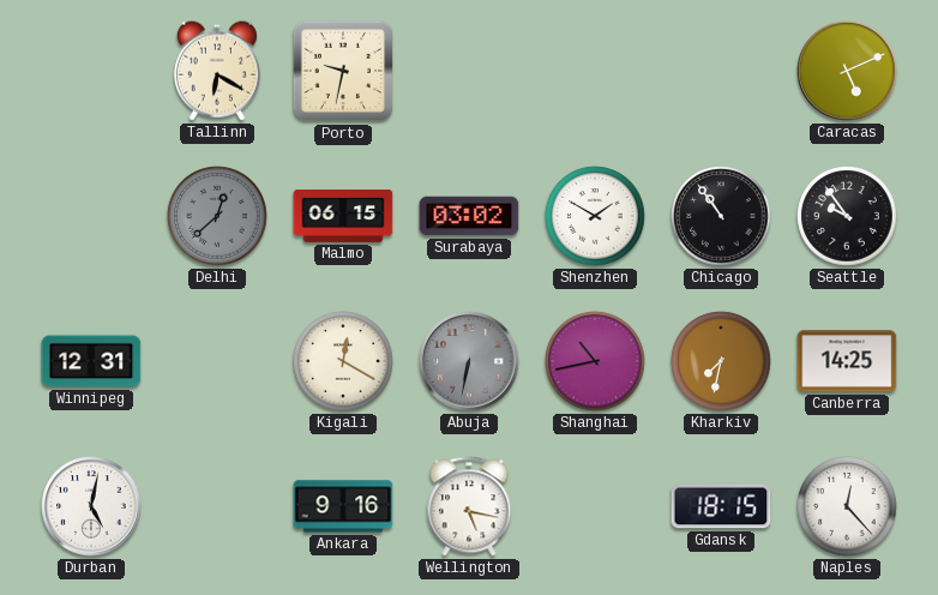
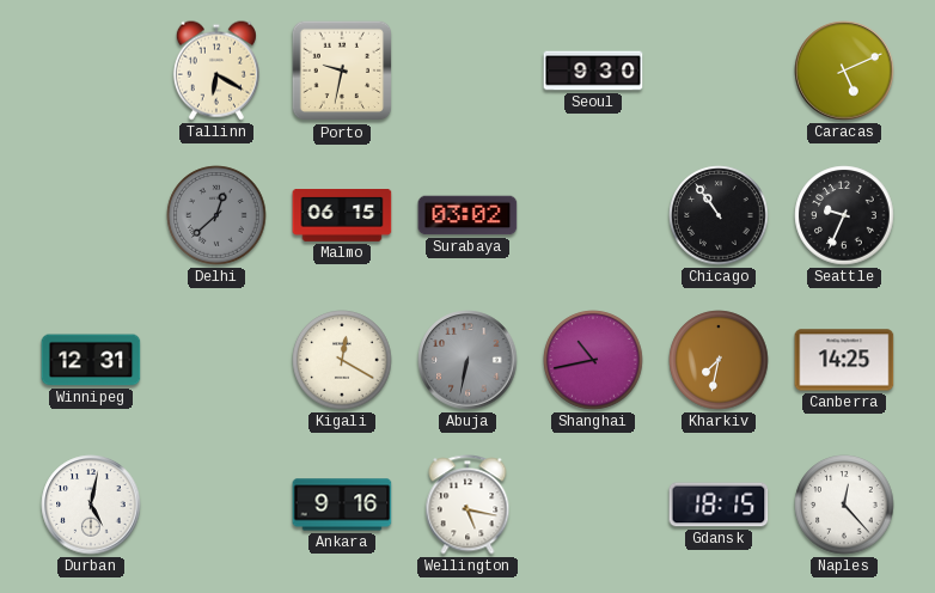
Seoul: none -> 9:30
Shenzhen: 1:50 -> none
Seattle: 9:54 -> 9:34
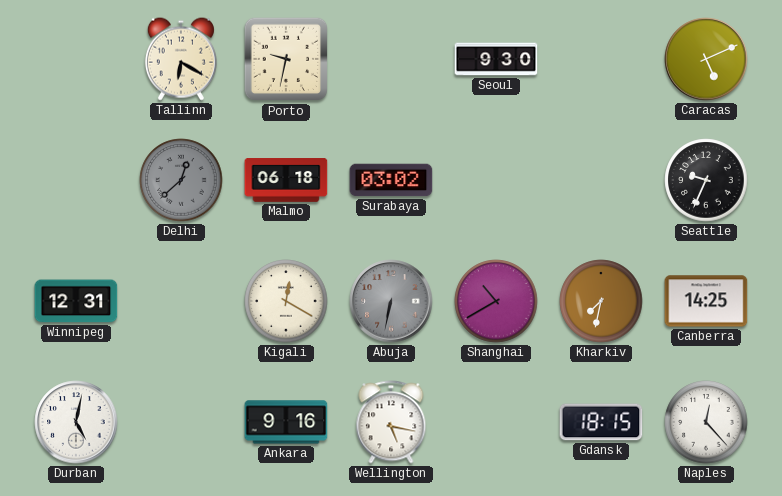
Malmo: 06:15 -> 06:18
Chicago: 10:54 -> none
Shanghai: 10:43 -> 10:40
